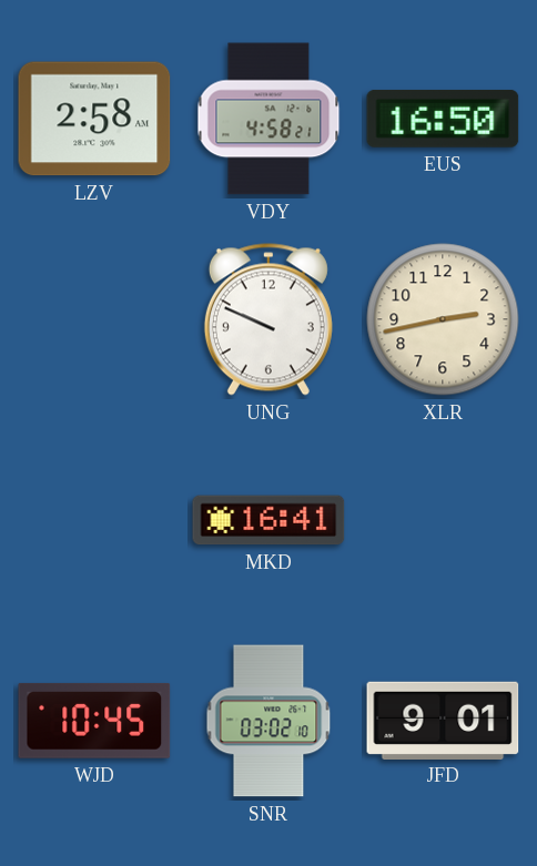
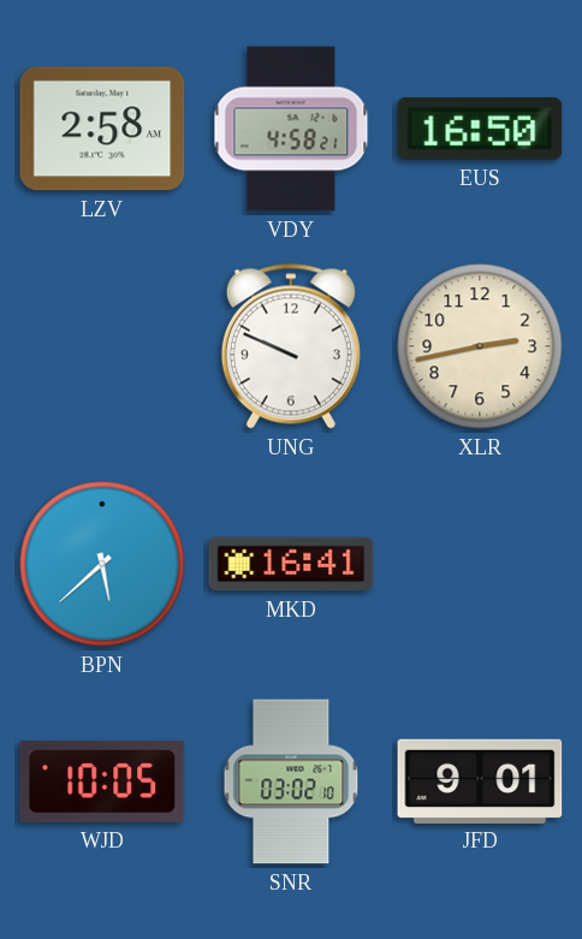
BPN: none -> 5:38
WJD: 10:45 -> 10:05
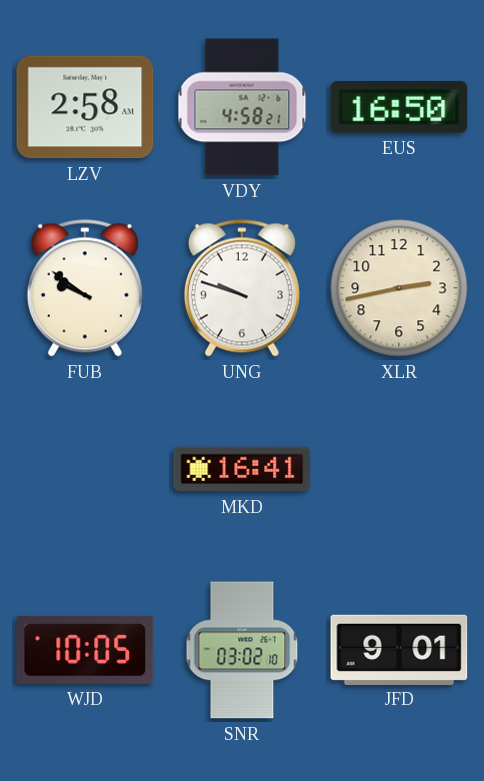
FUB: none -> 9:51
UNG: 9:49 -> 9:48
BPN: 5:38 -> none
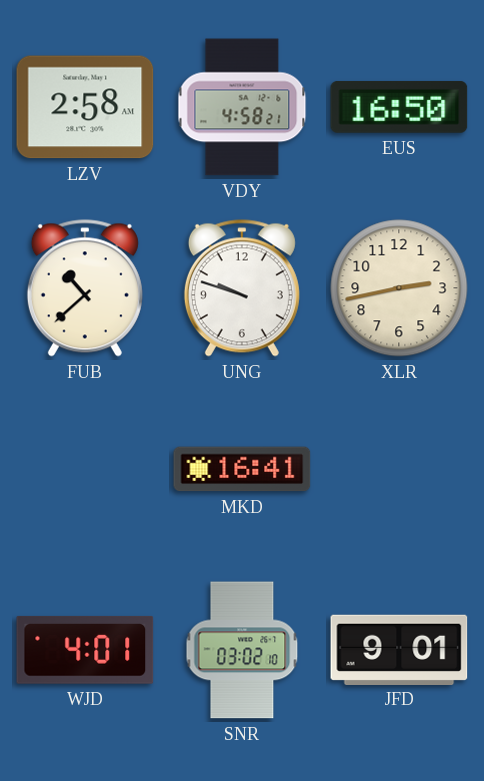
FUB: 9:51 -> 10:38
WJD: 10:05 -> 4:01
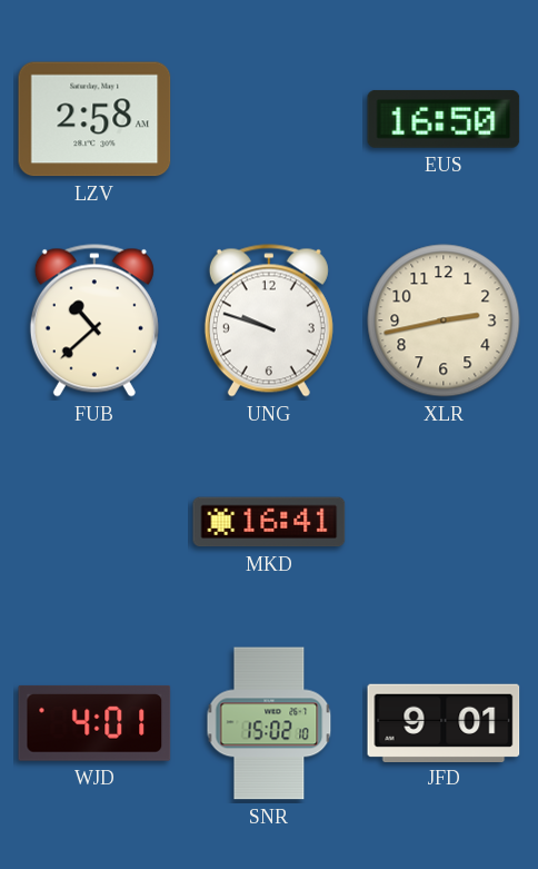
VDY: 4:58 -> none
SNR: 03:02 -> 15:02
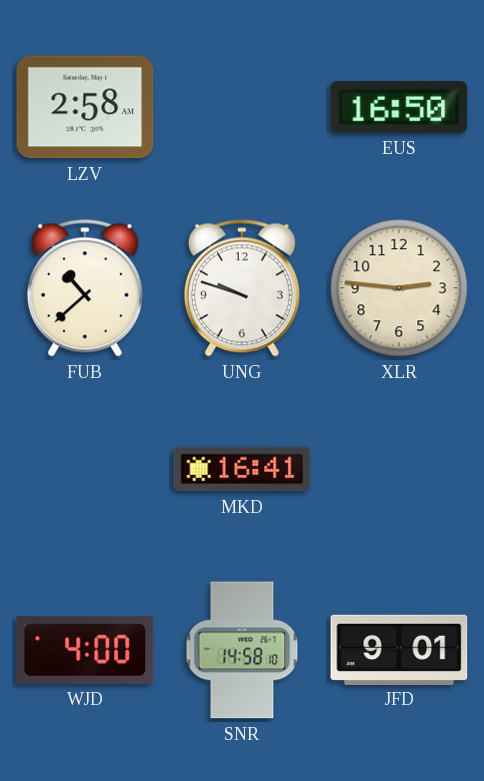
XLR: 2:43 -> 2:46
WJD: 4:01 -> 4:00
SNR: 15:02 -> 14:58
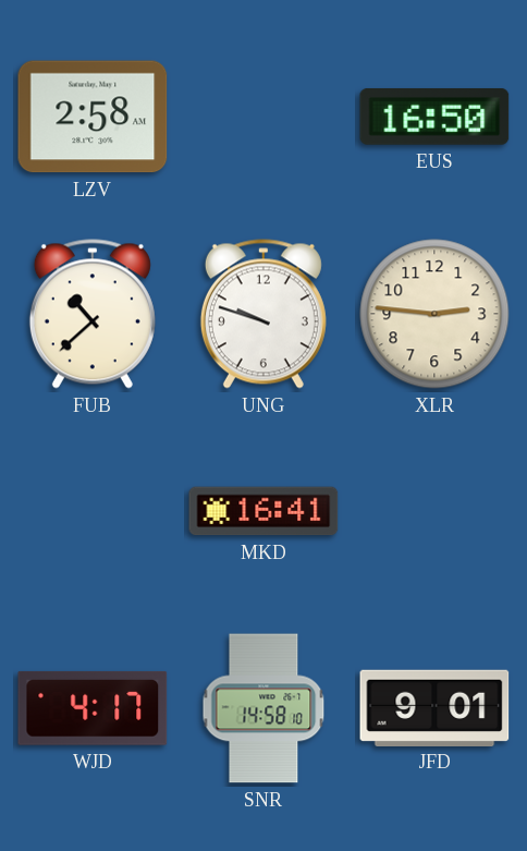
WJD: 4:00 -> 4:17
